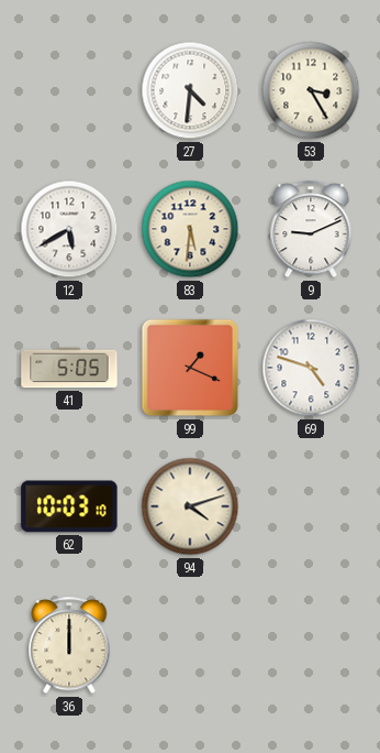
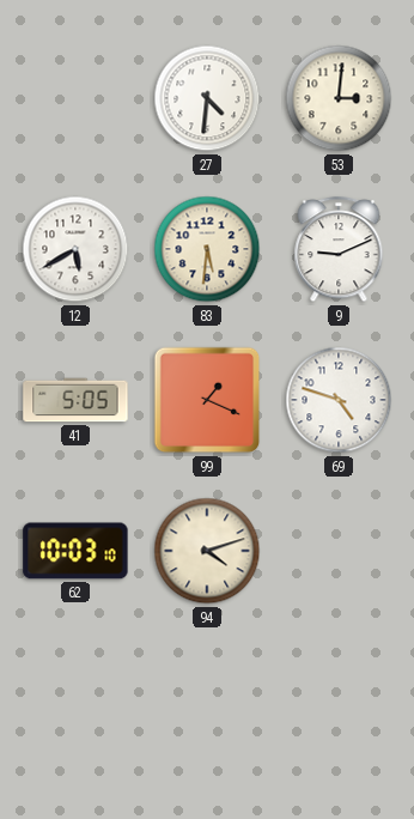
53: 3:25 -> 3:01
36: 12:00 -> none
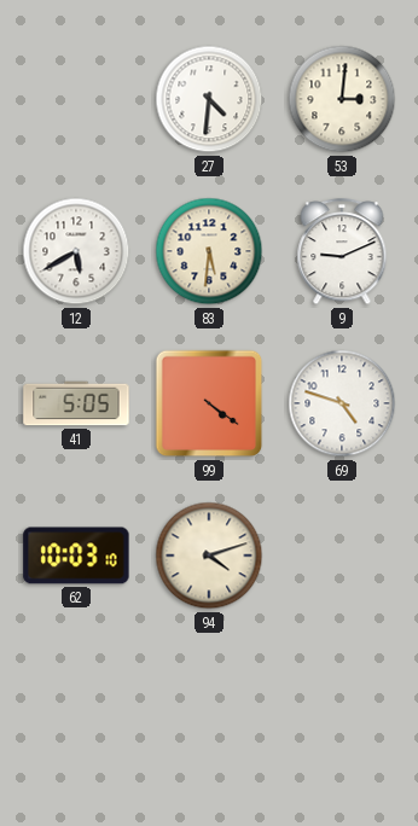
99: 1:19 -> 4:21
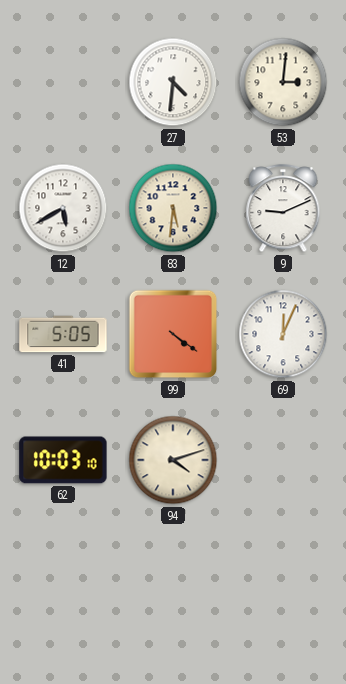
69: 4:48 -> 12:04
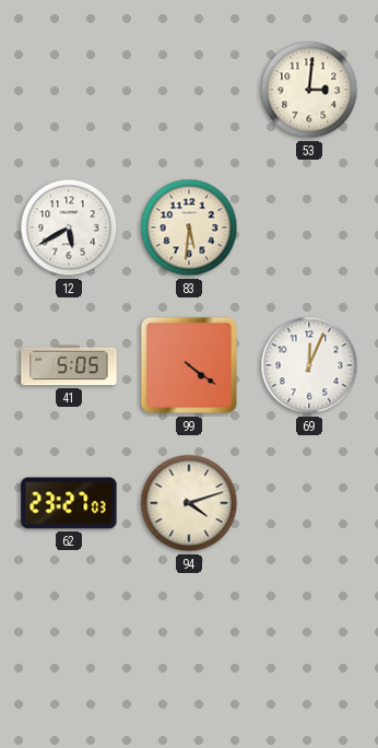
27: 4:31 -> none
9: 9:11 -> none
62: 10:03 -> 23:27
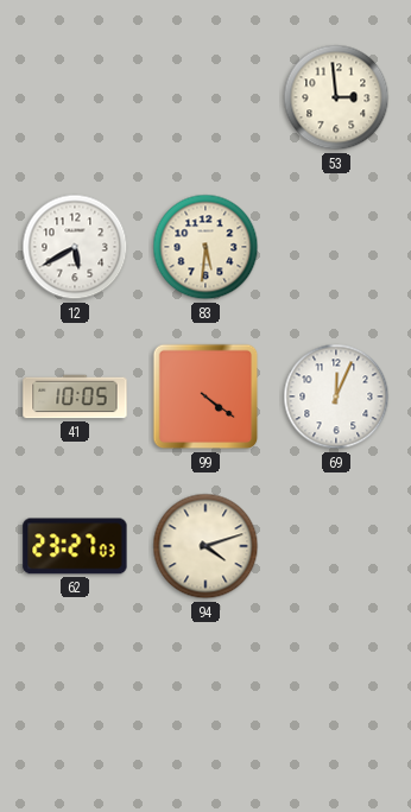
53: 3:01 -> 2:59
41: 5:05 -> 10:05
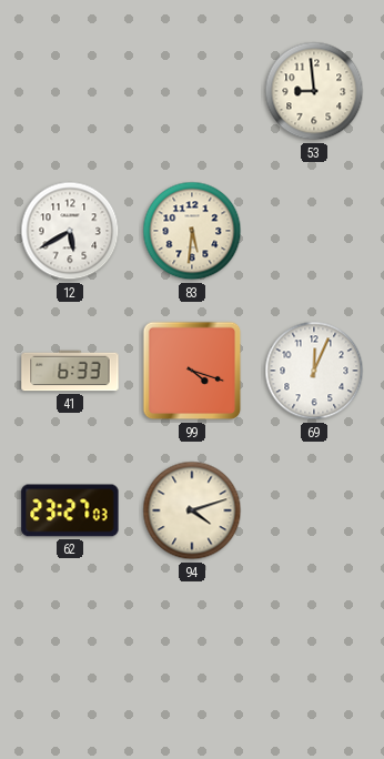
53: 2:59 -> 8:59
41: 10:05 -> 6:33
99: 4:21 -> 4:18
